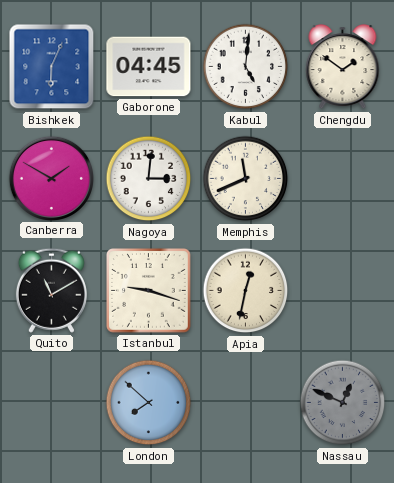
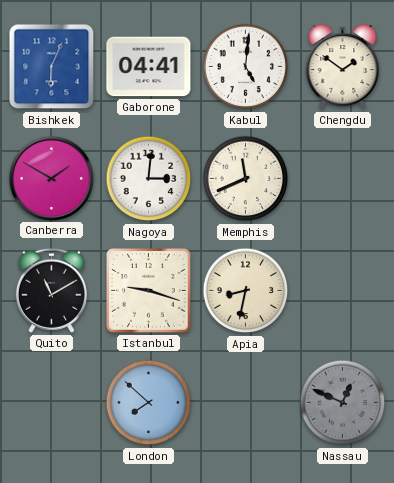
Gaborone: 04:45 -> 04:41
Apia: 12:32 -> 8:32
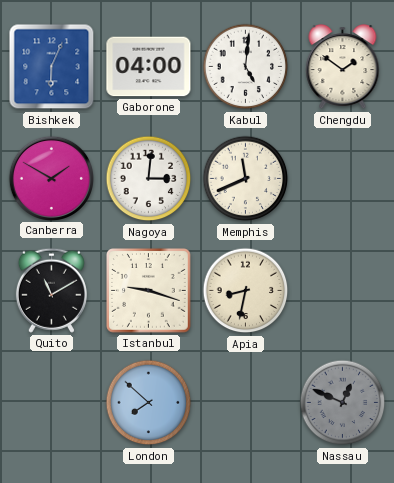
Gaborone: 04:41 -> 04:00
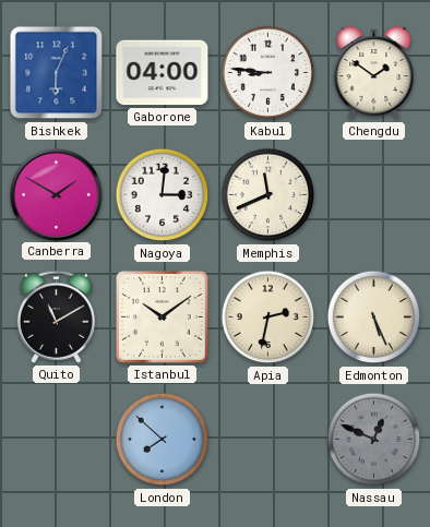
Kabul: 5:01 -> 8:46
Istanbul: 9:18 -> 10:09
Apia: 8:32 -> 2:32
Edmonton: none -> 5:26
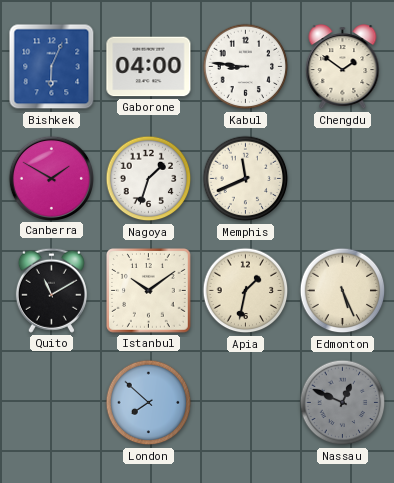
Nagoya: 3:01 -> 1:33
Apia: 2:32 -> 1:32
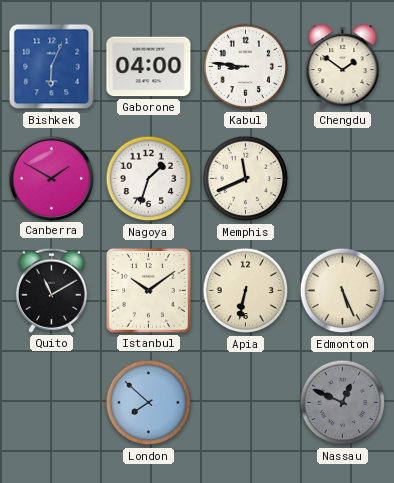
Apia: 1:32 -> 6:32
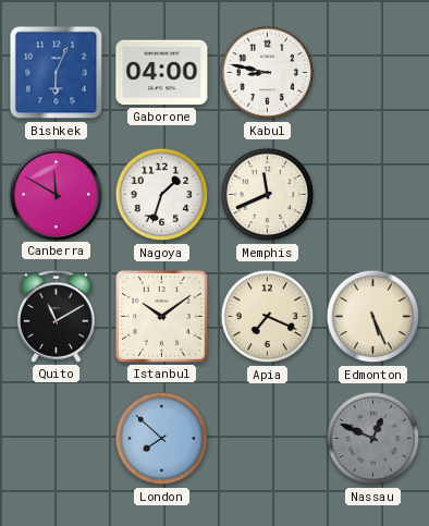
Kabul: 8:46 -> 8:47
Chengdu: 1:51 -> none
Canberra: 1:50 -> 11:50
Apia: 6:32 -> 7:19
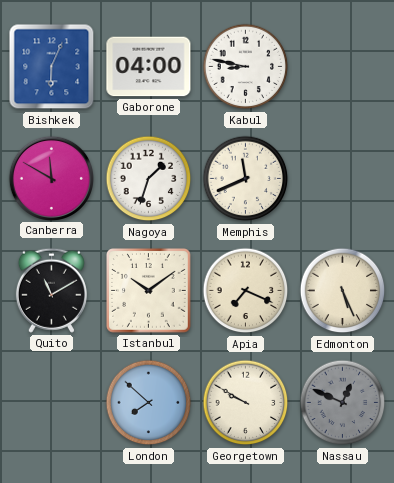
Georgetown: none -> 9:50
